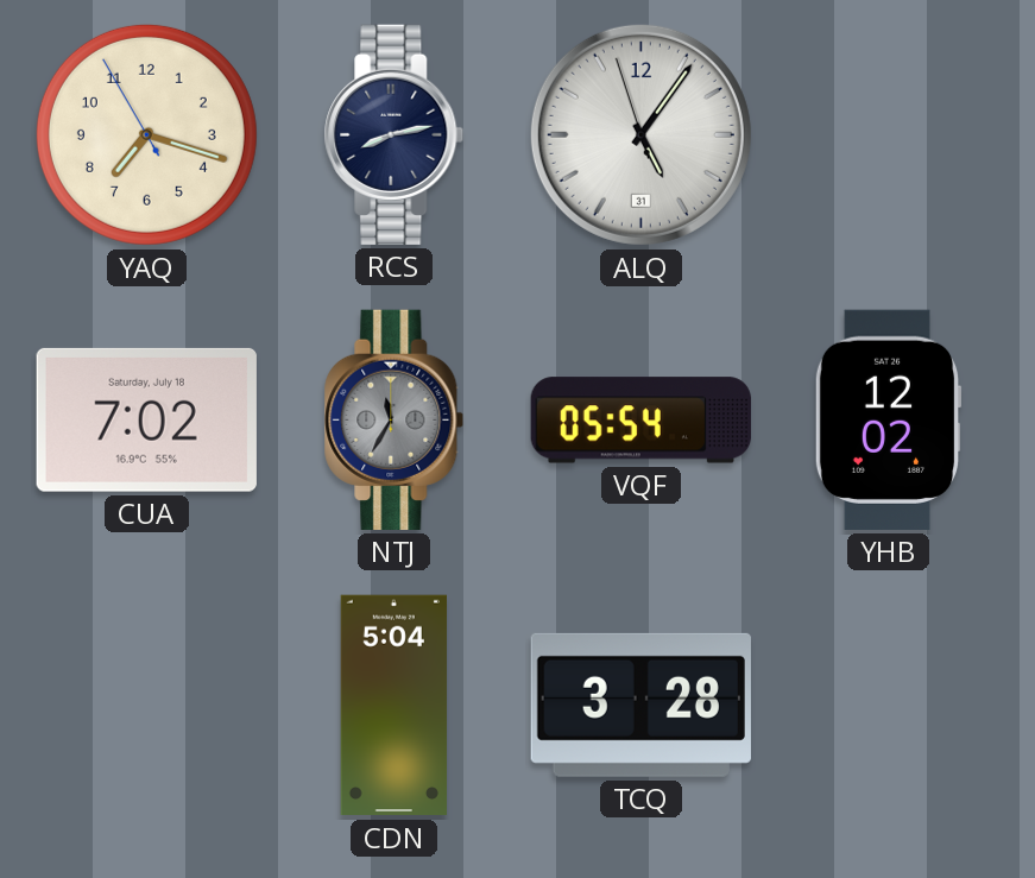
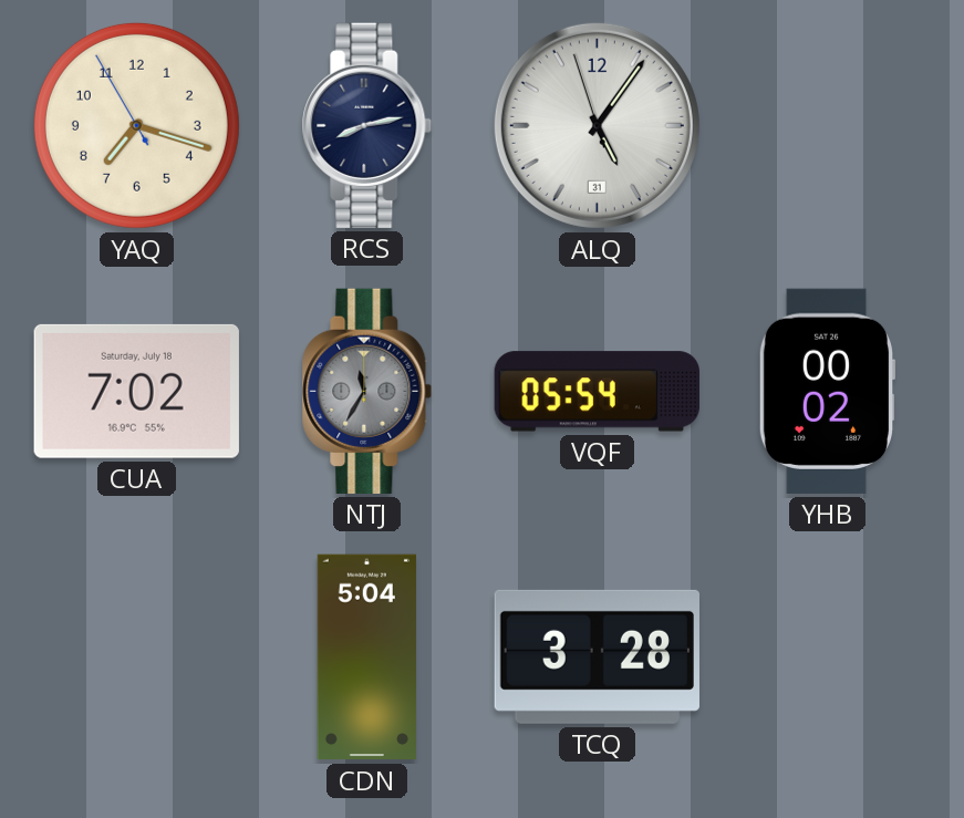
YHB: 12:02 -> 00:02
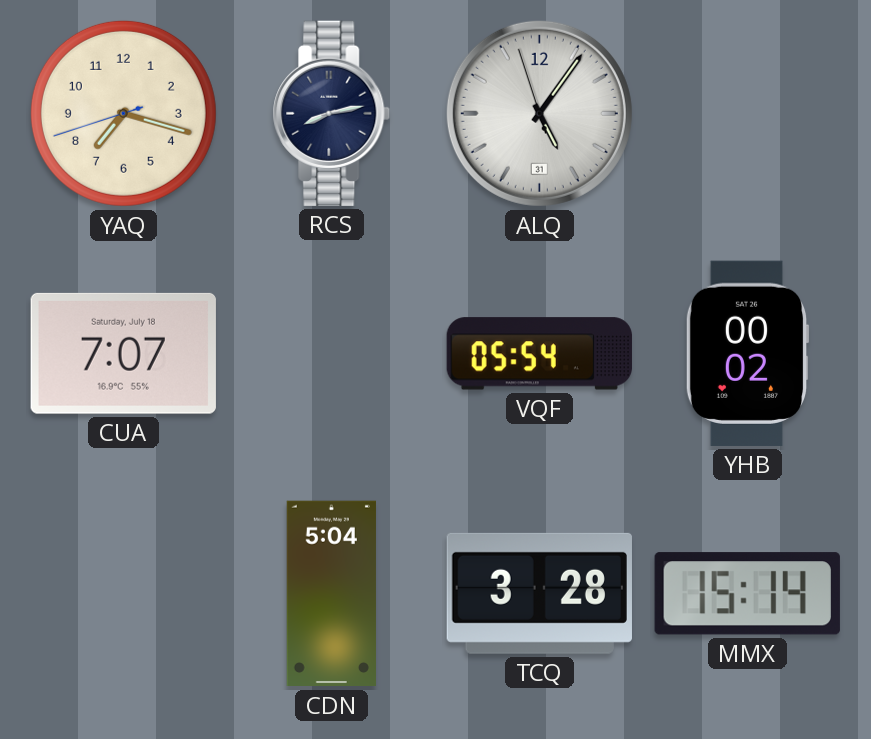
YAQ: 7:17:55 -> 7:17:42
CUA: 7:02 -> 7:07
NTJ: 11:35 -> none
MMX: none -> 15:14
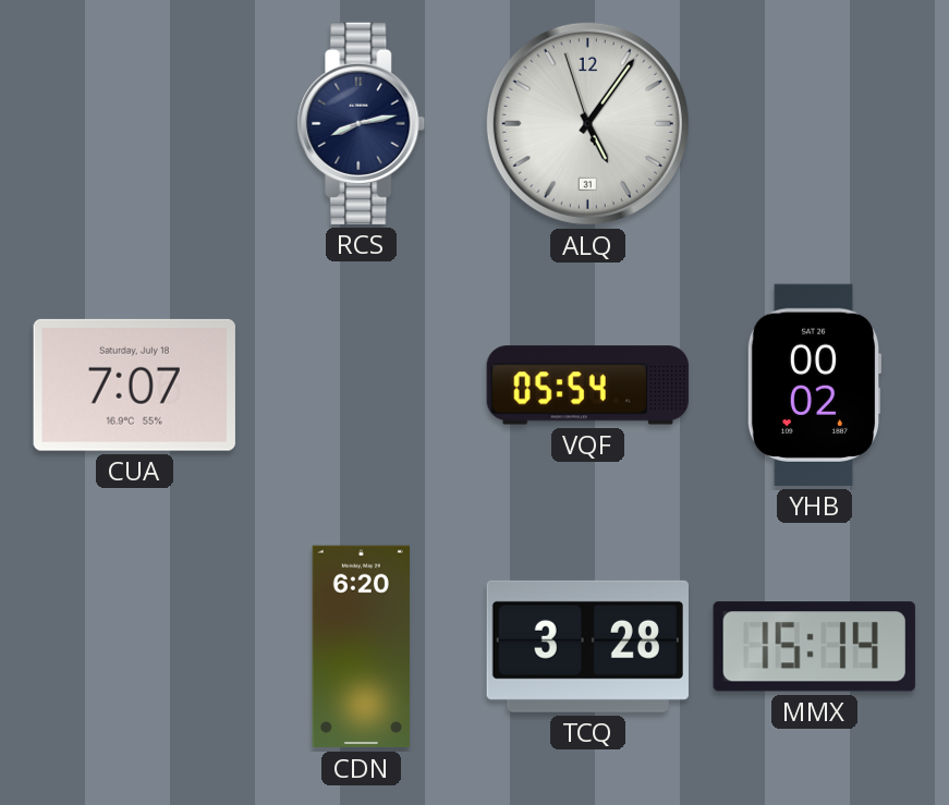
YAQ: 7:17 -> none
CDN: 5:04 -> 6:20
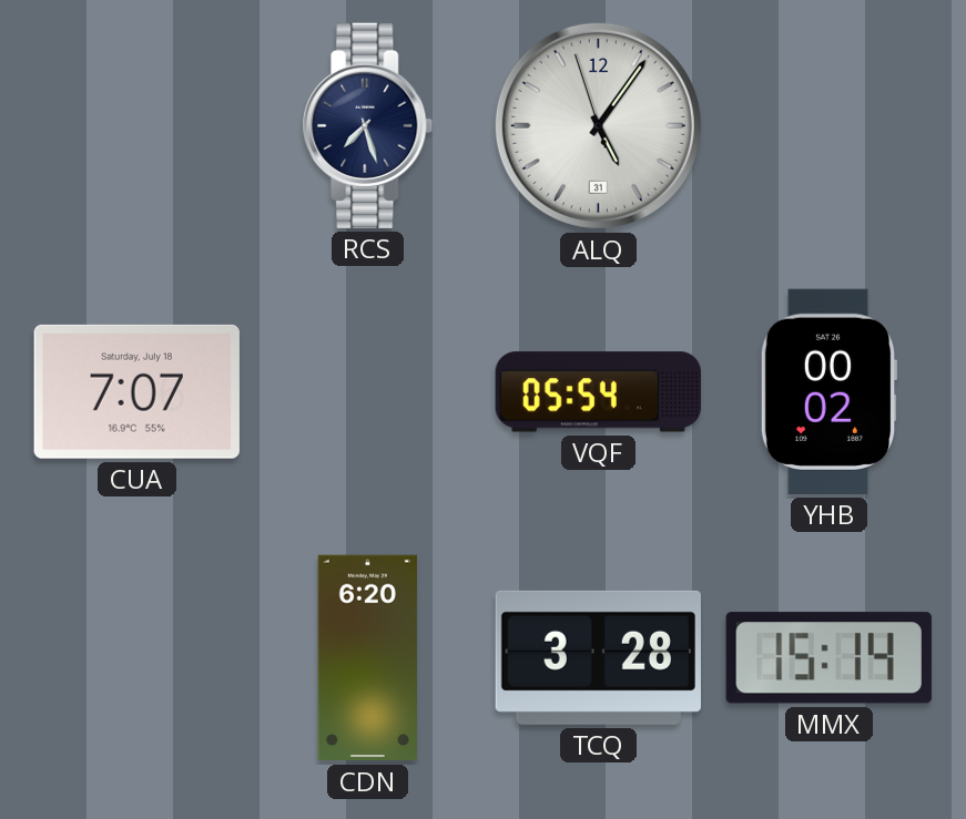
RCS: 8:13 -> 7:27
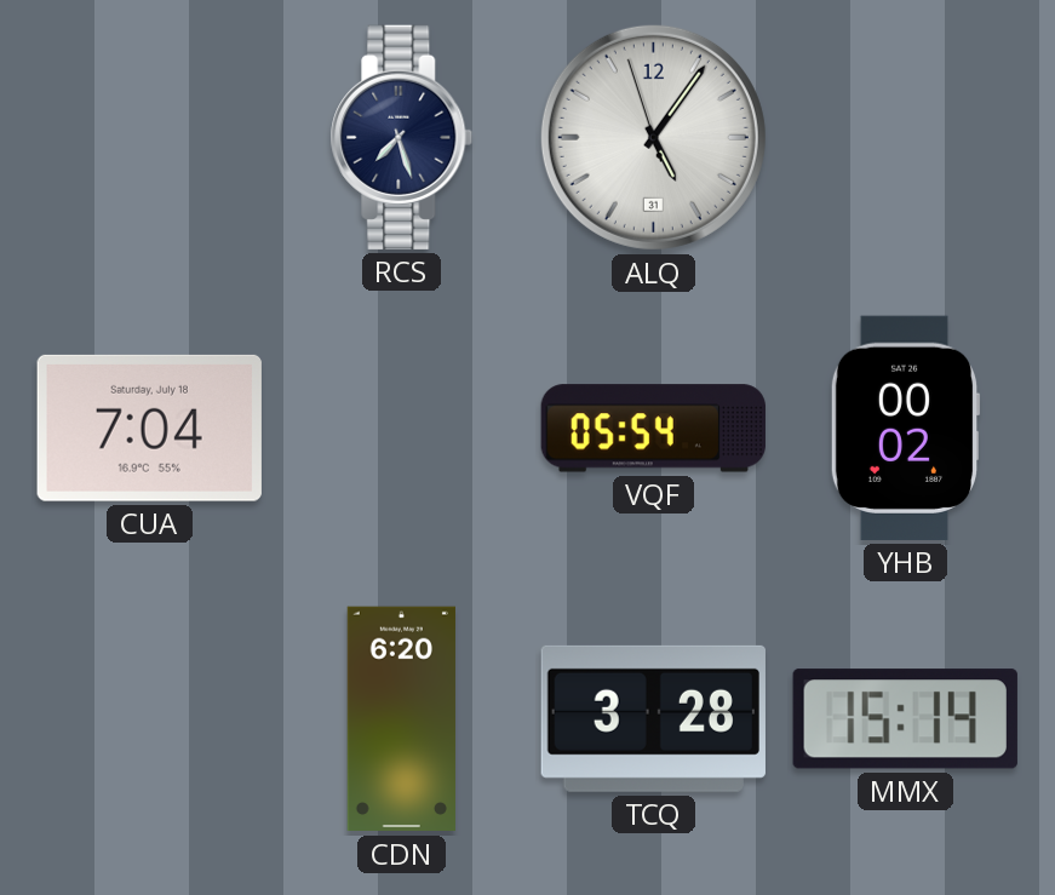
CUA: 7:07 -> 7:04
